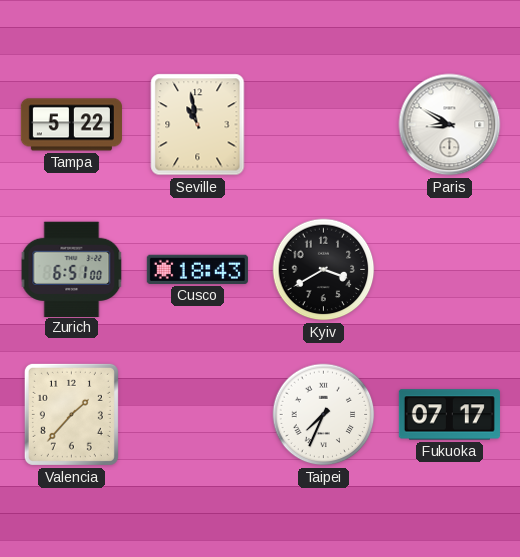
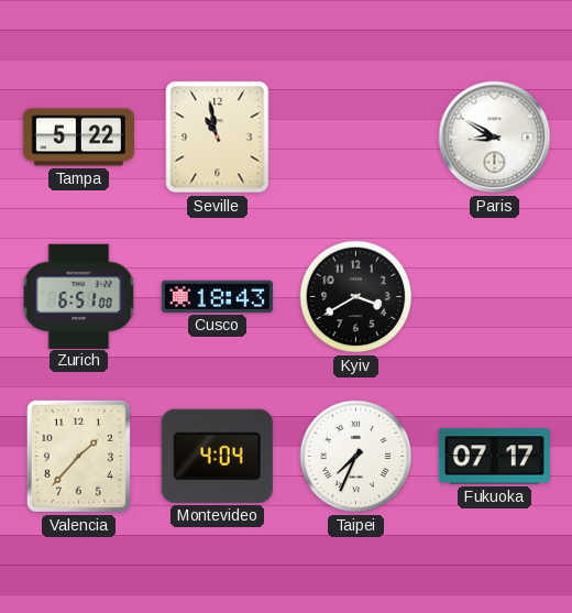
Montevideo: none -> 4:04
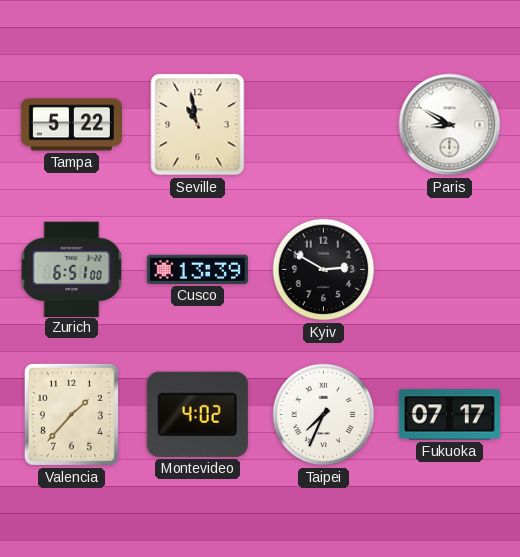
Cusco: 18:43 -> 13:39
Kyiv: 3:40 -> 2:50
Montevideo: 4:04 -> 4:02
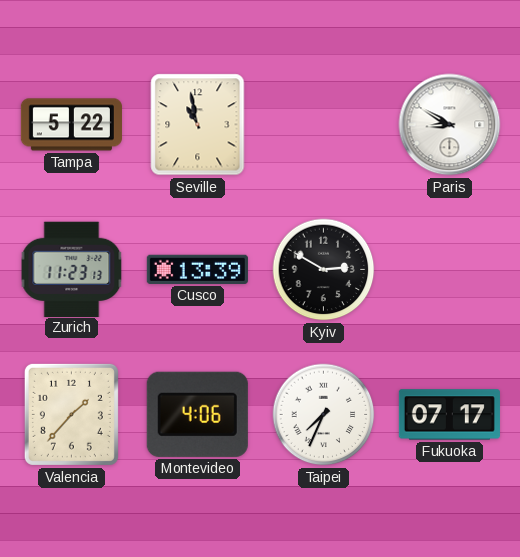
Zurich: 6:51 -> 11:23
Montevideo: 4:02 -> 4:06
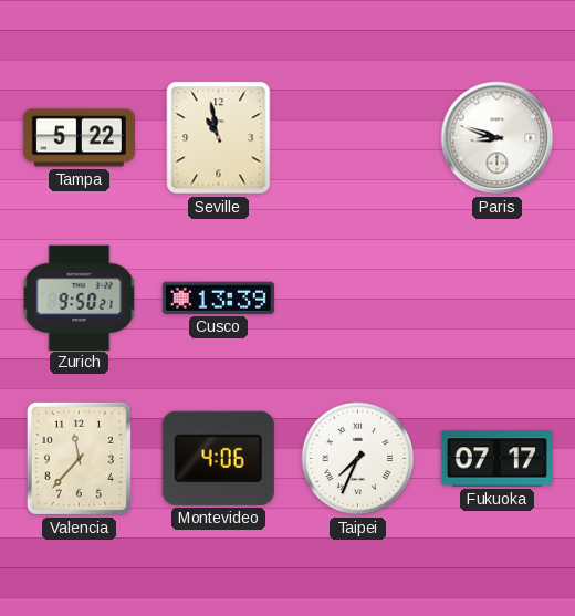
Paris: 8:50 -> 8:48
Zurich: 11:23 -> 9:50
Kyiv: 2:50 -> none
Valencia: 1:37 -> 11:37
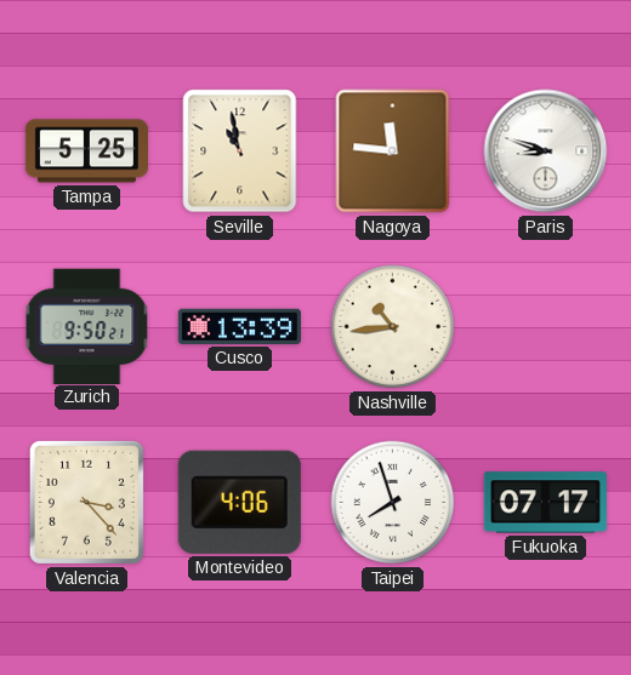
Tampa: 5:22 -> 5:25
Nagoya: none -> 11:46
Nashville: none -> 10:44
Valencia: 11:37 -> 3:23
Taipei: 7:34 -> 7:57
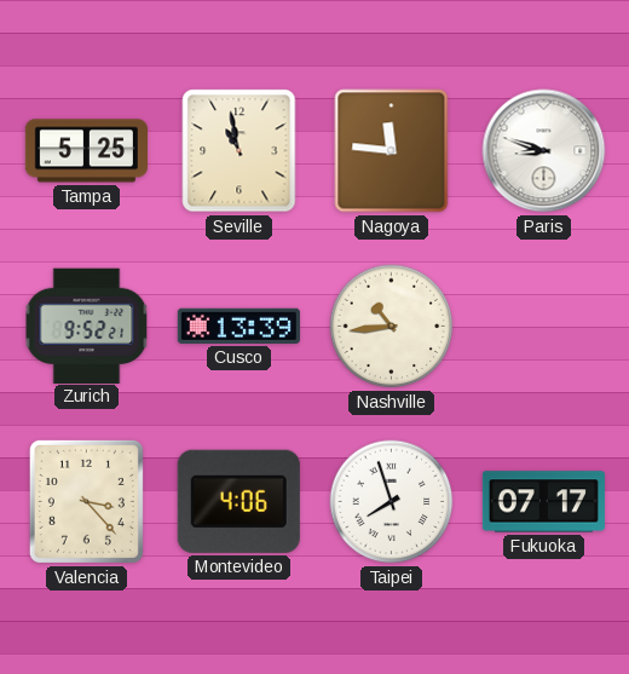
Zurich: 9:50 -> 9:52
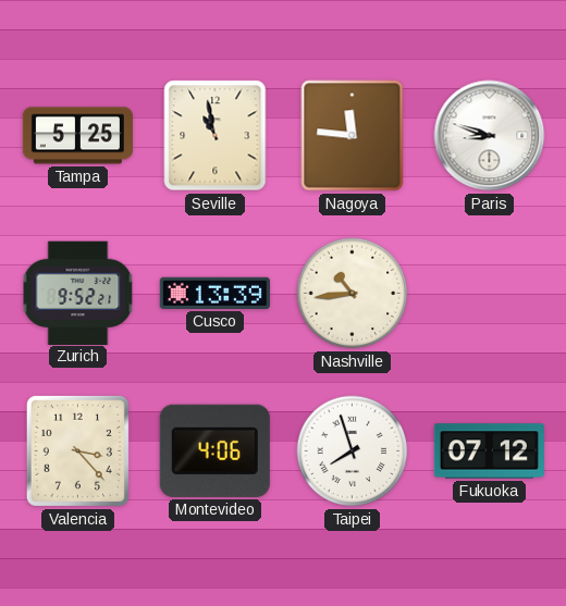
Fukuoka: 07:17 -> 07:12
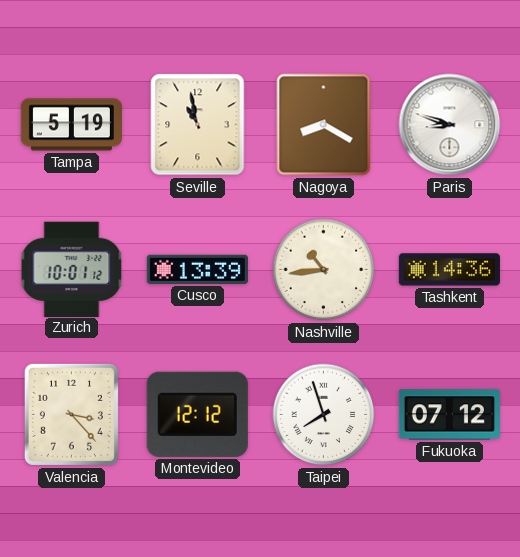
Tampa: 5:25 -> 5:19
Nagoya: 11:46 -> 8:20
Zurich: 9:52 -> 10:01
Tashkent: none -> 14:36
Montevideo: 4:06 -> 12:12
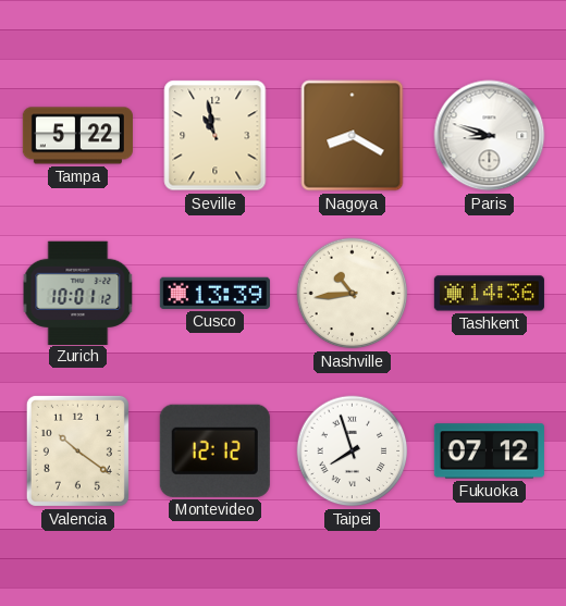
Tampa: 5:19 -> 5:22
Valencia: 3:23 -> 10:21
